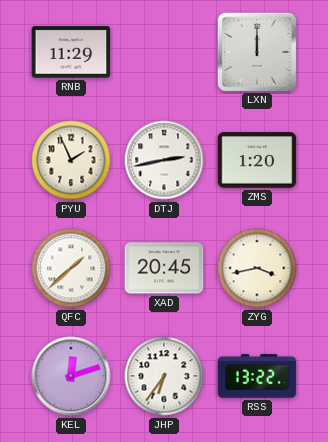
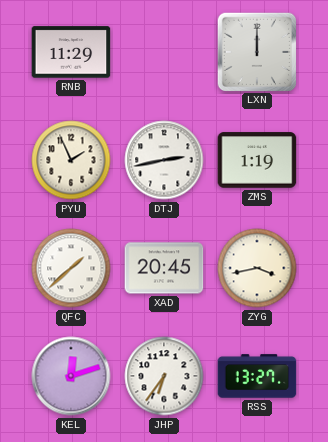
ZMS: 1:20 -> 1:19
RSS: 13:22 -> 13:27
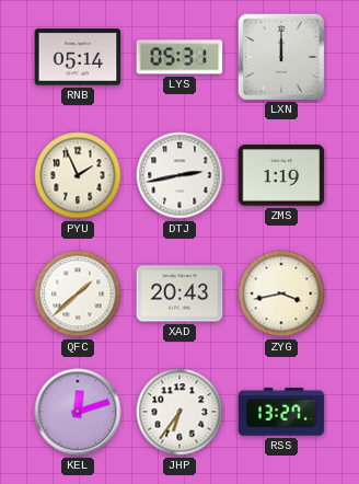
RNB: 11:29 -> 05:14
LYS: none -> 05:31
XAD: 20:45 -> 20:43
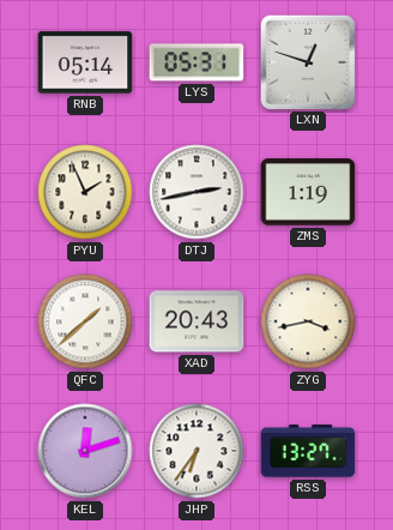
LXN: 12:00 -> 12:48
